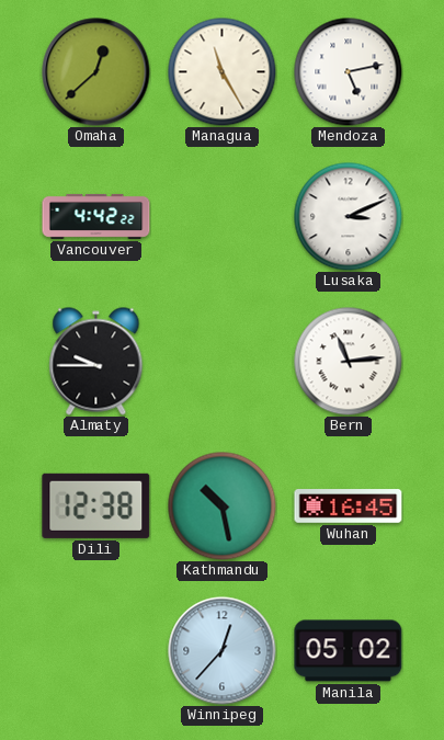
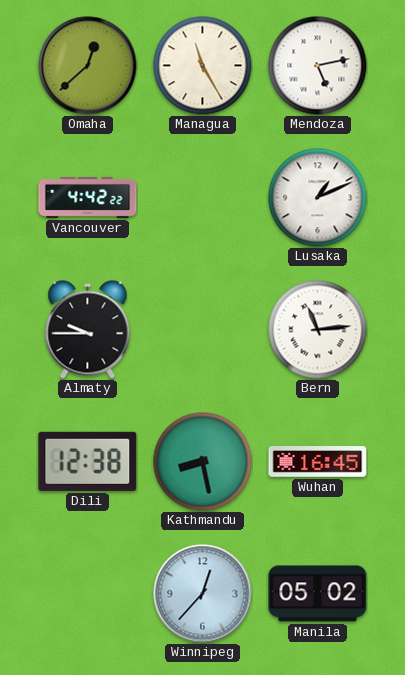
Lusaka: 3:11 -> 1:11
Kathmandu: 10:28 -> 8:28
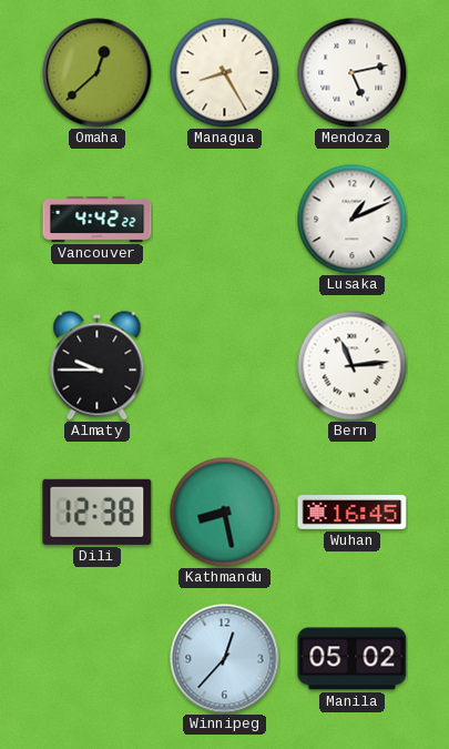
Managua: 11:25 -> 8:25
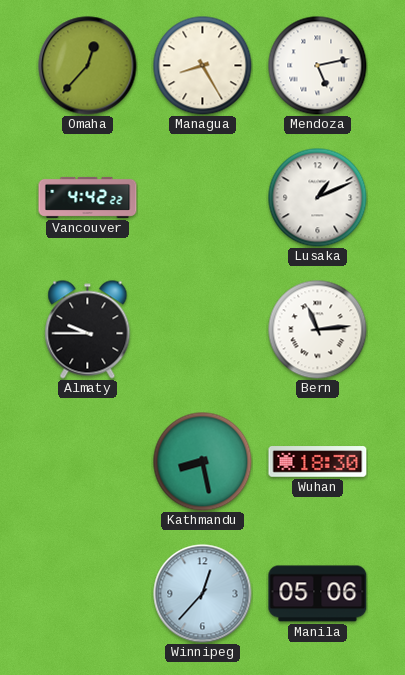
Omaha: 12:38 -> 12:37
Dili: 12:38 -> none
Wuhan: 16:45 -> 18:30
Manila: 05:02 -> 05:06
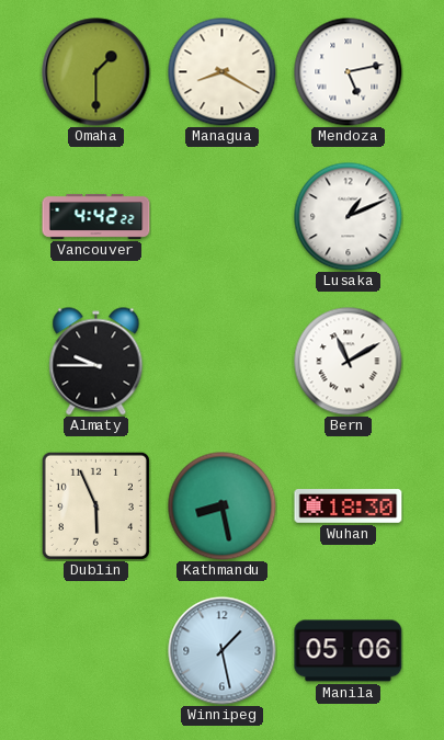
Omaha: 12:37 -> 1:30
Managua: 8:25 -> 8:20
Bern: 11:14 -> 11:10
Dublin: none -> 5:56
Winnipeg: 12:37 -> 1:28
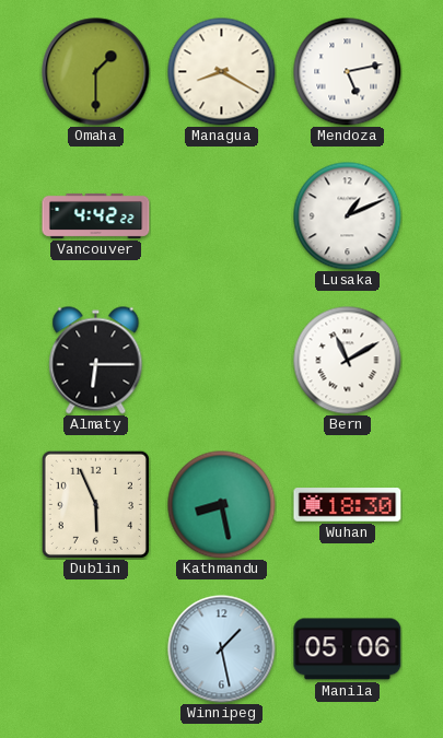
Almaty: 9:45 -> 6:15
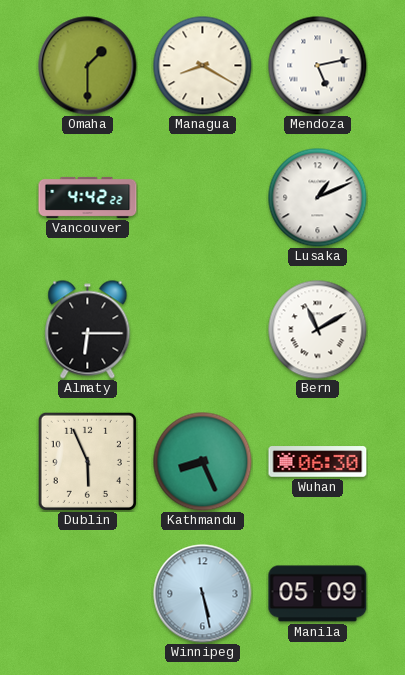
Kathmandu: 8:28 -> 8:26
Wuhan: 18:30 -> 06:30
Winnipeg: 1:28 -> 5:28
Manila: 05:06 -> 05:09
